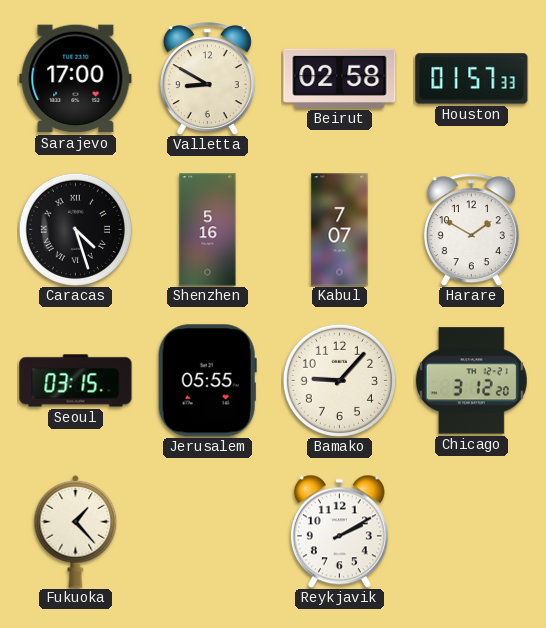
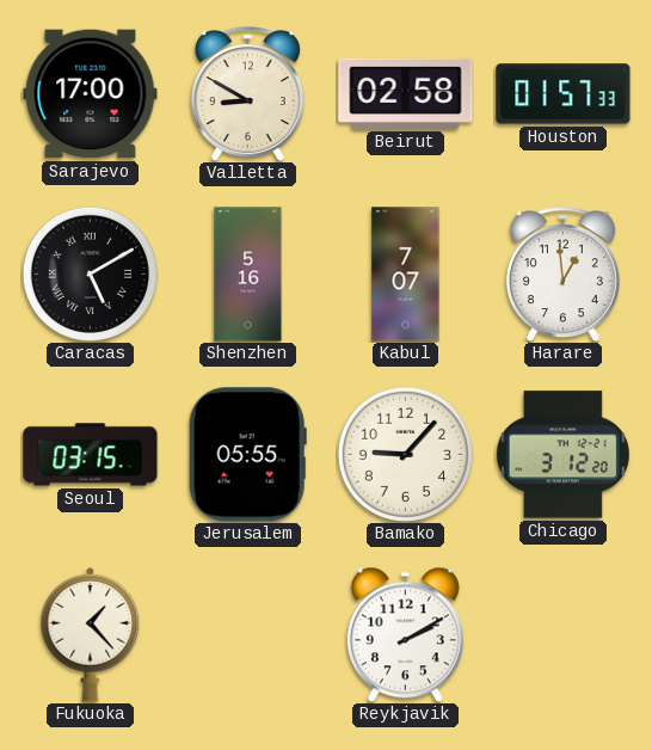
Caracas: 4:27 -> 5:10
Harare: 1:50 -> 12:59
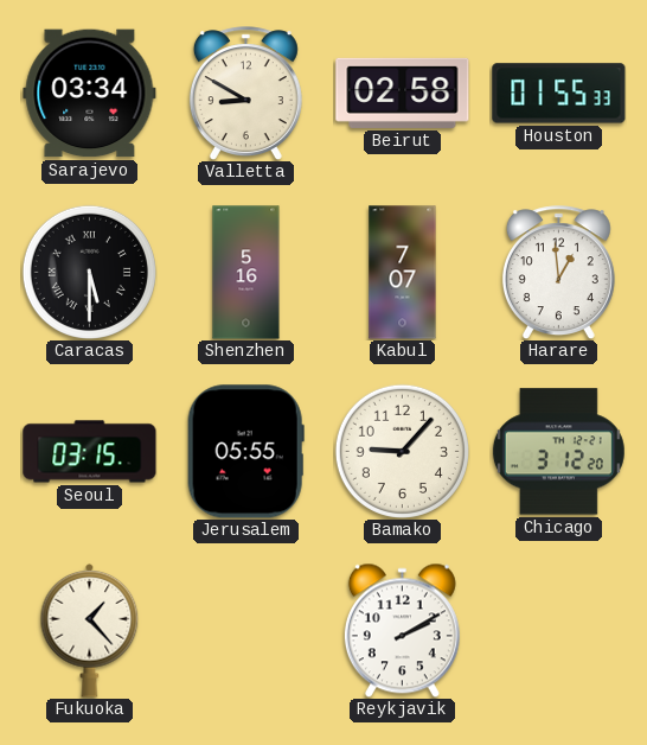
Sarajevo: 17:00 -> 03:34
Houston: 01:57 -> 01:55
Caracas: 5:10 -> 5:30
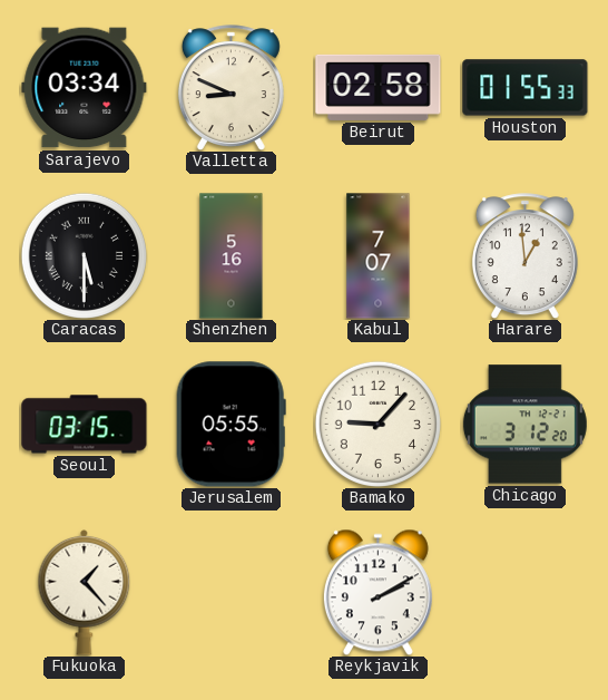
Valletta: 8:50 -> 8:49
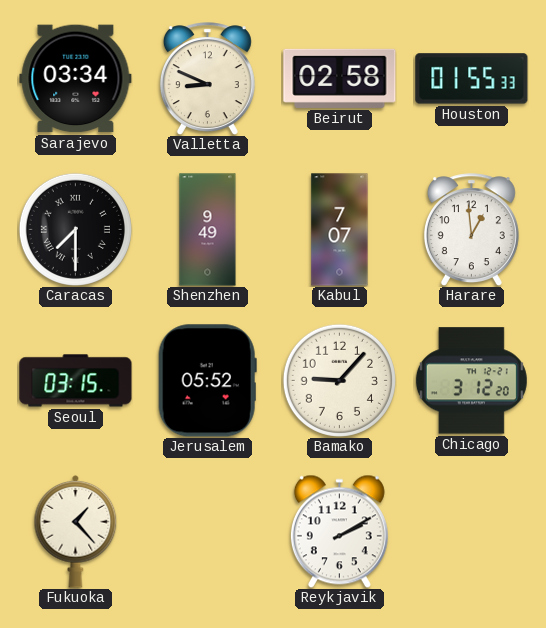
Caracas: 5:30 -> 7:30
Shenzhen: 5:16 -> 9:49
Jerusalem: 05:55 -> 05:52
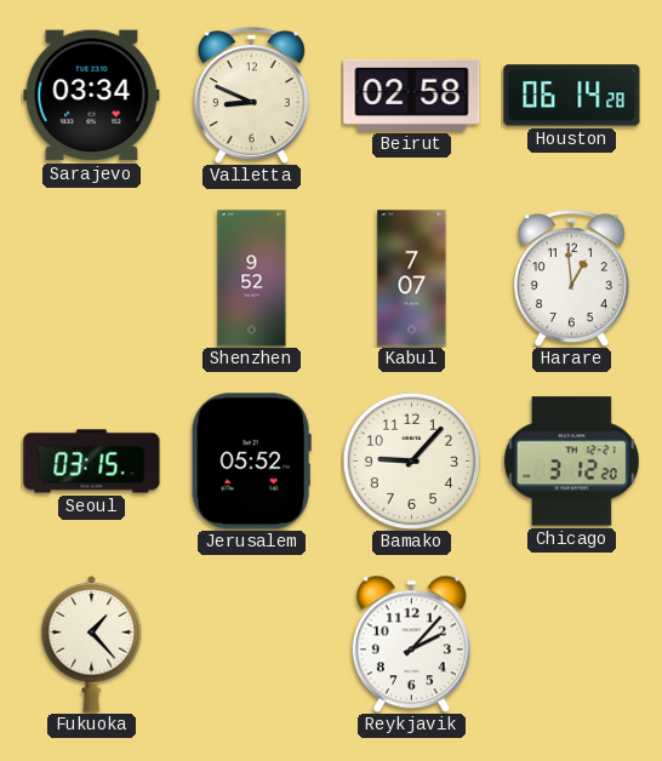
Houston: 01:55 -> 06:14
Caracas: 7:30 -> none
Shenzhen: 9:49 -> 9:52
Reykjavik: 2:10 -> 2:07
